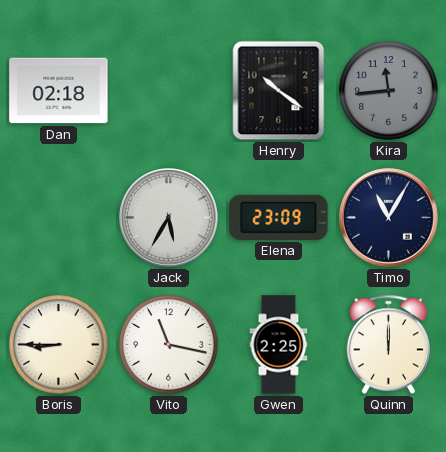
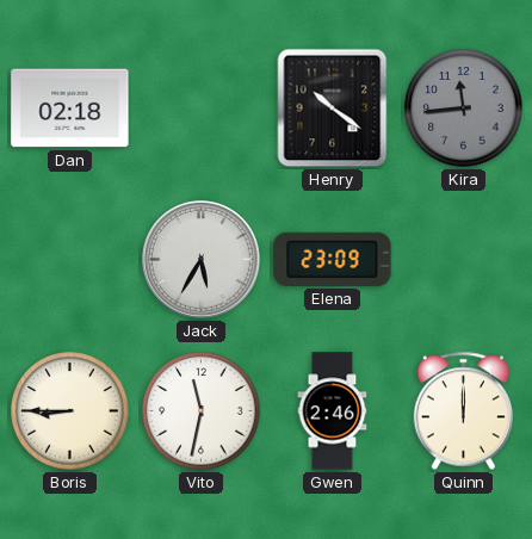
Timo: 11:05 -> none
Vito: 11:17 -> 11:32
Gwen: 2:25 -> 2:46
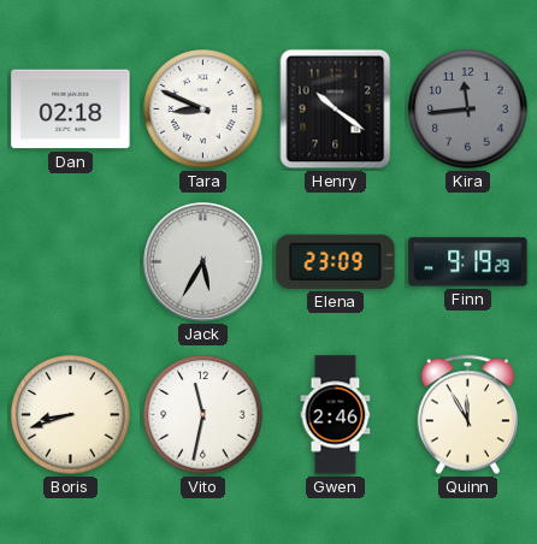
Tara: none -> 8:49
Finn: none -> 9:19
Boris: 8:45 -> 8:42
Quinn: 12:00 -> 11:55
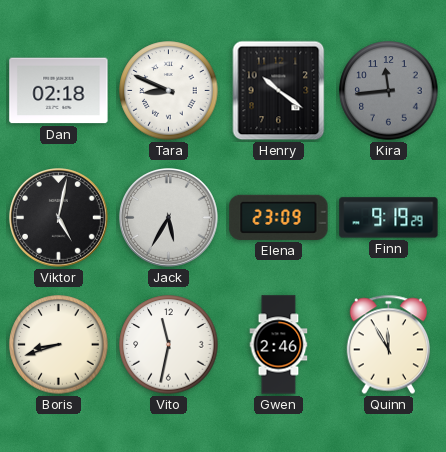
Viktor: none -> 5:02
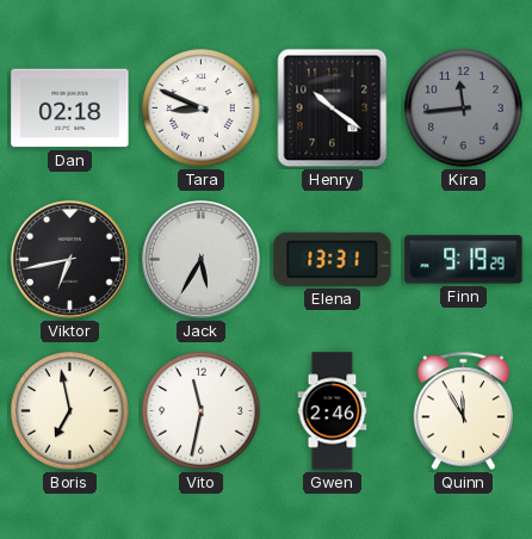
Viktor: 5:02 -> 6:43
Elena: 23:09 -> 13:31
Boris: 8:42 -> 6:58
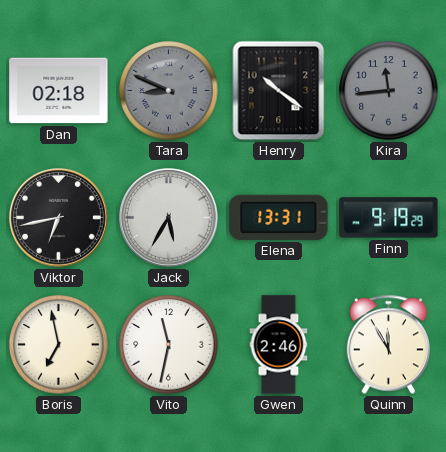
Tara dial: white -> grey
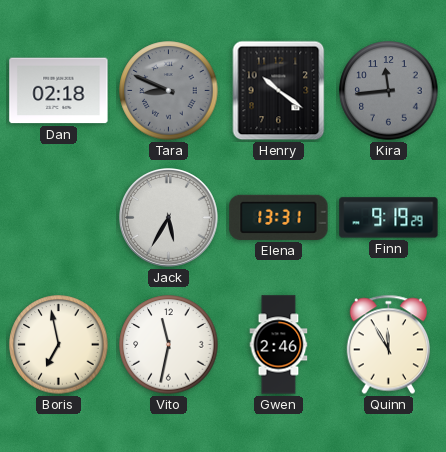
Viktor: 6:43 -> none
